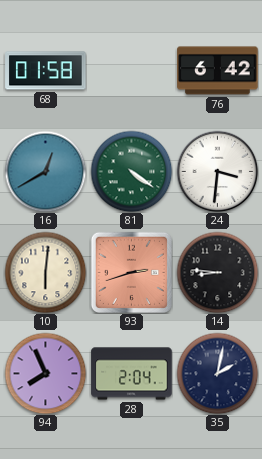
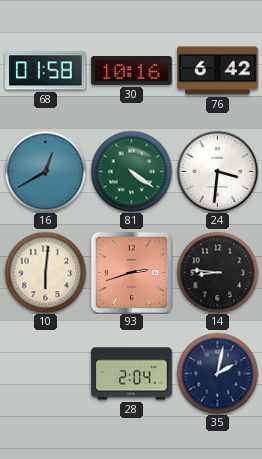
30: none -> 10:16
94: 7:56 -> none
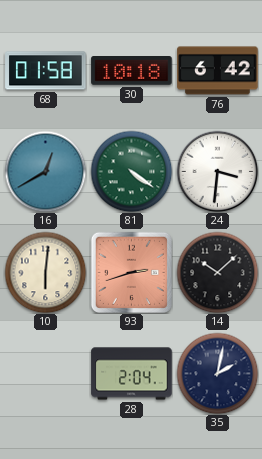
30: 10:16 -> 10:18
14: 8:46 -> 10:08
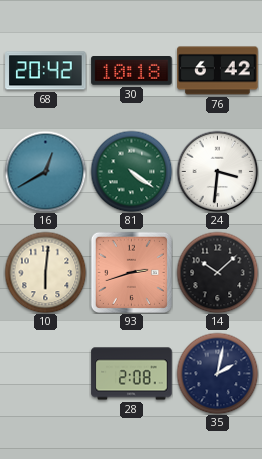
68: 01:58 -> 20:42
28: 2:04 -> 2:08
